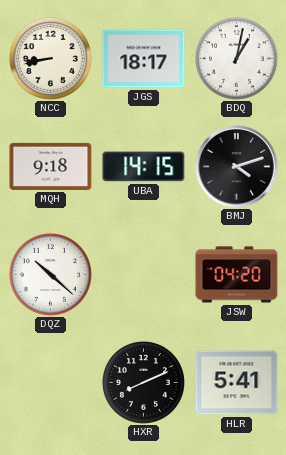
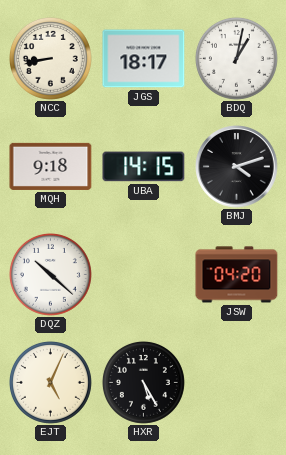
EJT: none -> 5:04
HXR: 8:11 -> 5:25
HLR: 5:41 -> none
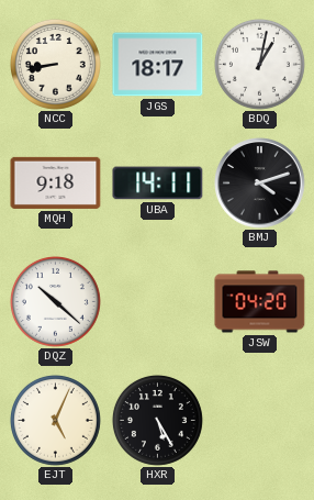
UBA: 14:15 -> 14:11
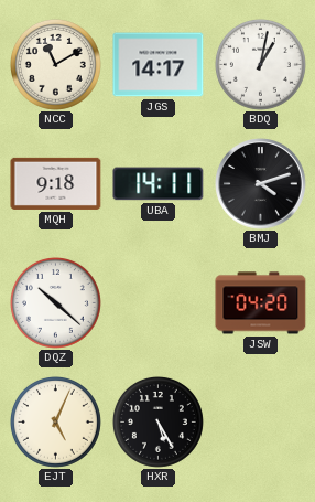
NCC: 8:43 -> 11:10
JGS: 18:17 -> 14:17
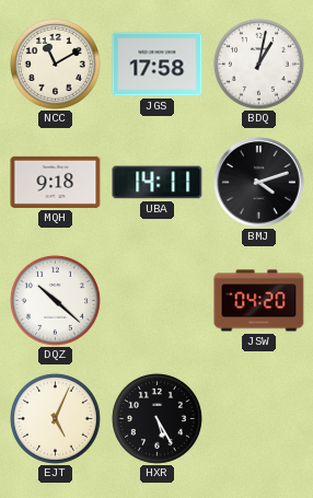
JGS: 14:17 -> 17:58
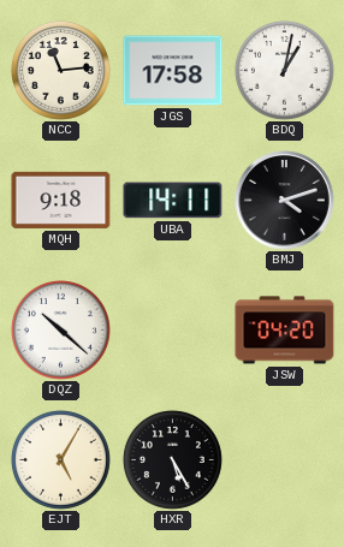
NCC: 11:10 -> 11:14
EJT: 5:04 -> 5:05
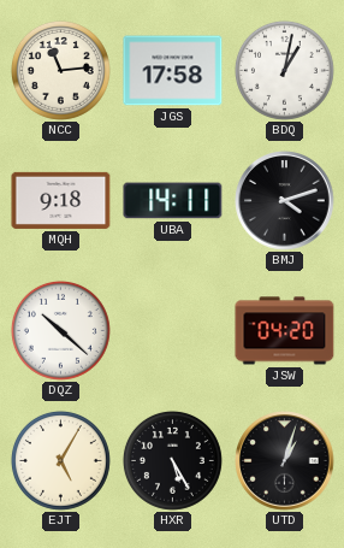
UTD: none -> 1:03
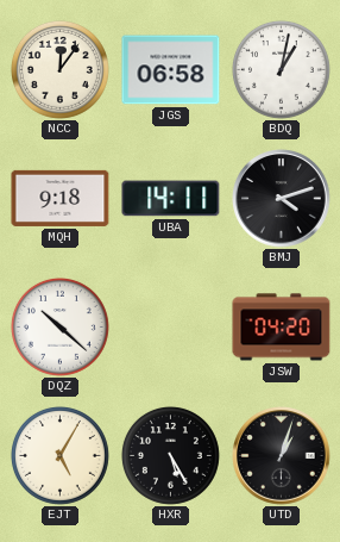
NCC: 11:14 -> 12:06
JGS: 17:58 -> 06:58
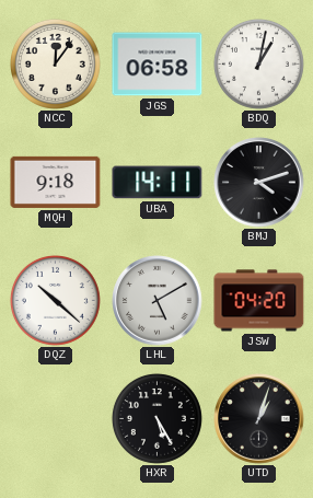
LHL: none -> 5:10
EJT: 5:05 -> none
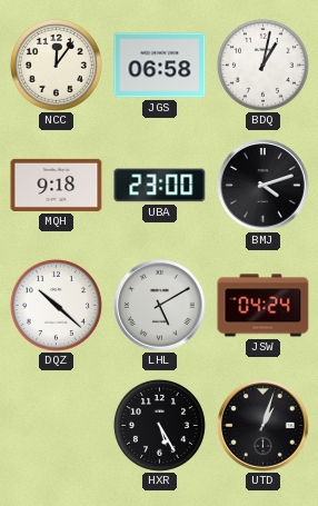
UBA: 14:11 -> 23:00
JSW: 04:20 -> 04:24
